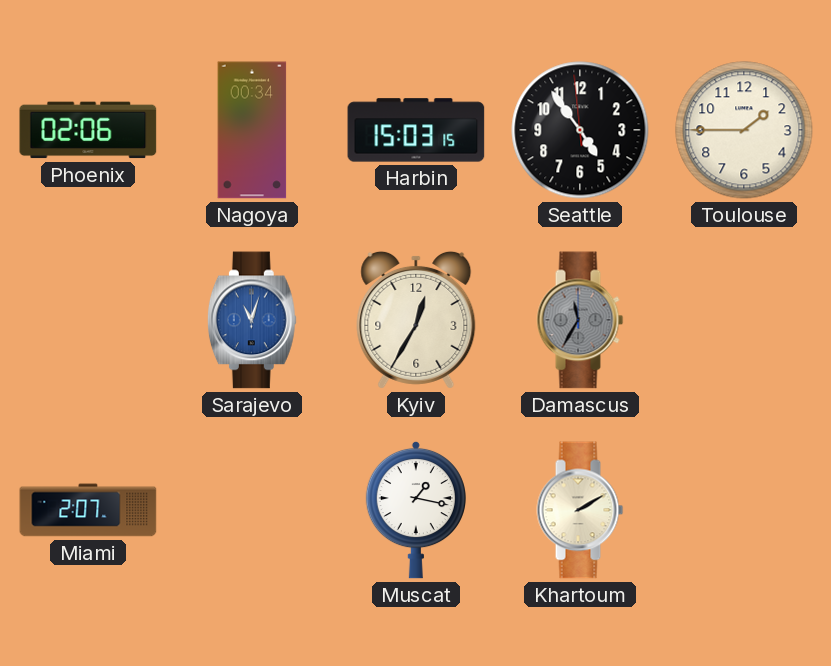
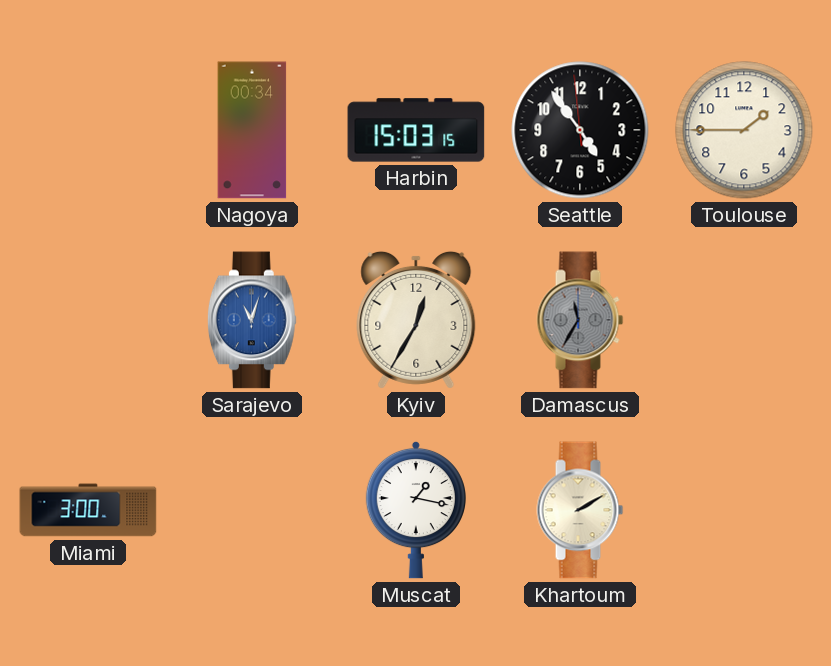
Phoenix: 02:06 -> none
Miami: 2:07 -> 3:00
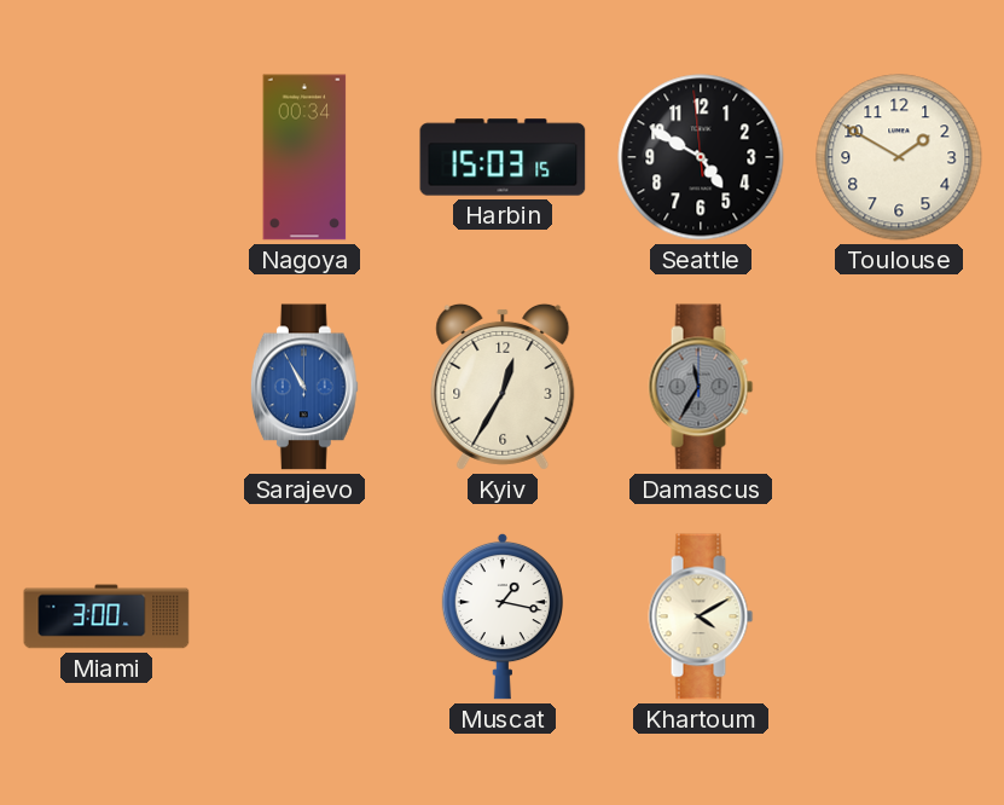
Seattle: 4:53 -> 4:49
Toulouse: 1:45 -> 1:50
Sarajevo: 11:03 -> 10:55
Khartoum: 2:10 -> 4:10
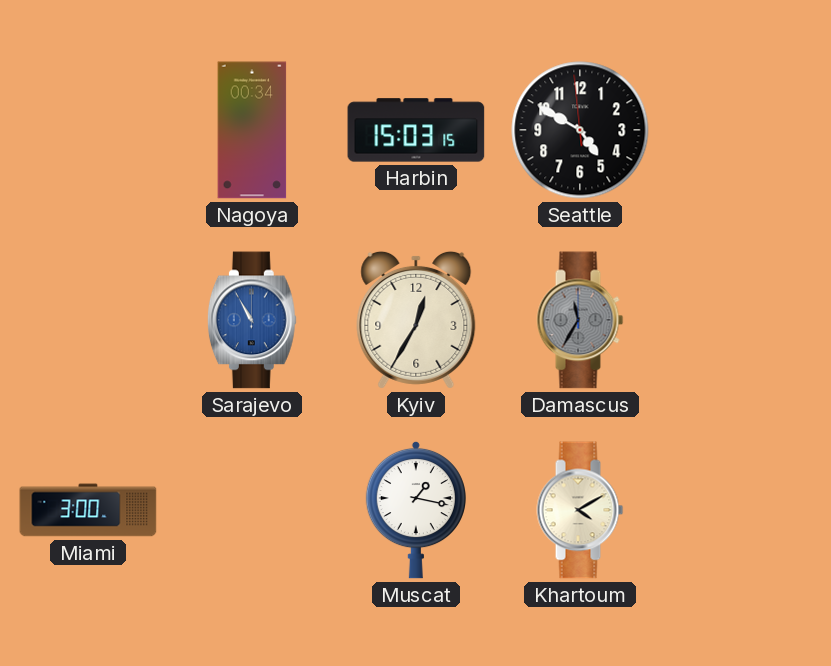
Toulouse: 1:50 -> none
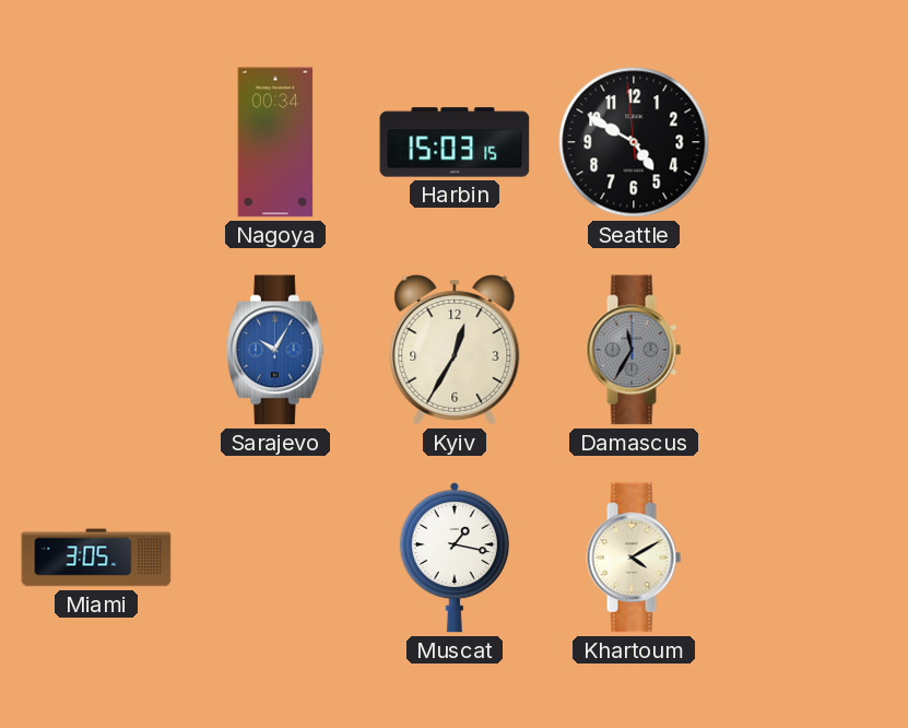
Sarajevo: 10:55 -> 10:05
Miami: 3:00 -> 3:05
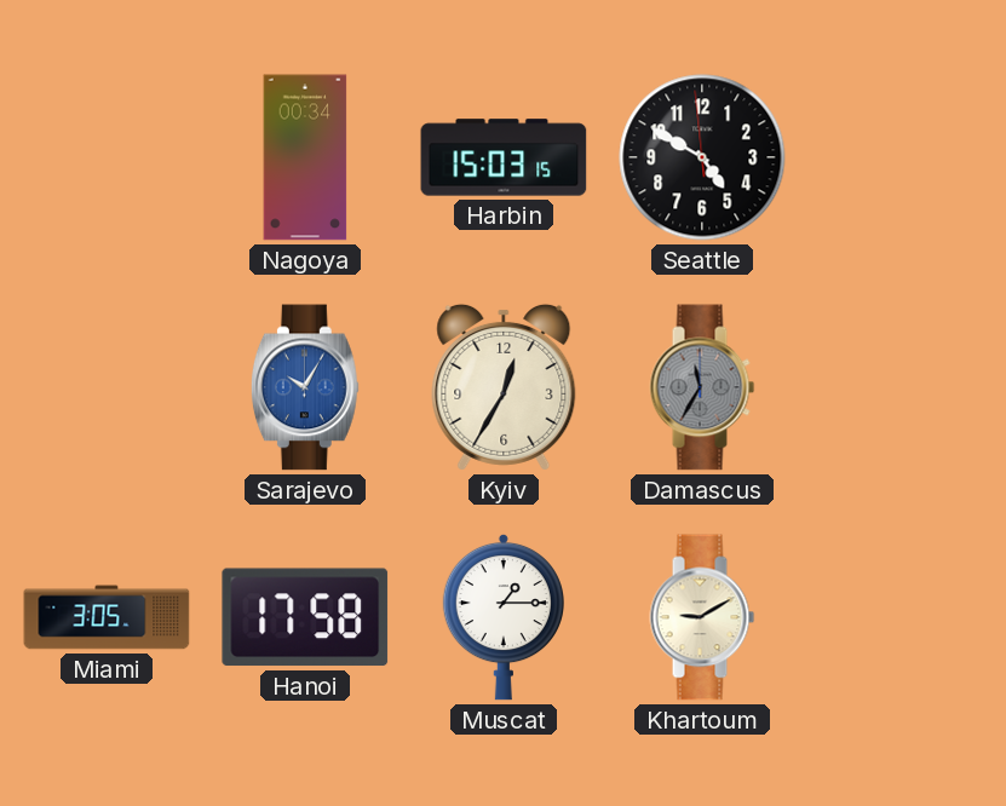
Hanoi: none -> 17:58
Muscat: 1:17 -> 1:15
Khartoum: 4:10 -> 9:10
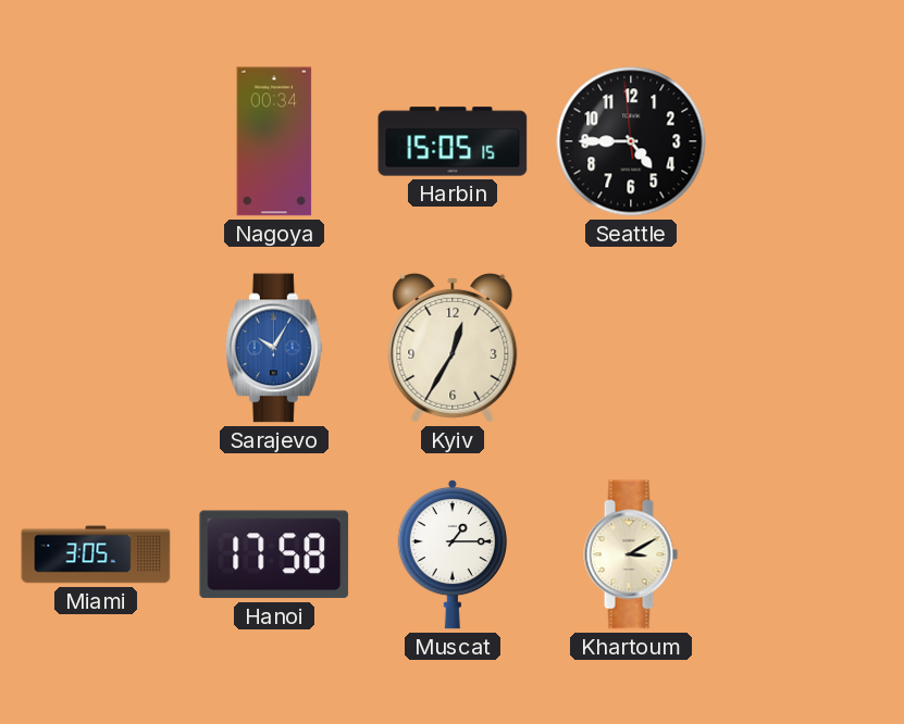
Harbin: 15:03 -> 15:05
Seattle: 4:49 -> 4:44
Damascus: 11:35 -> none
Khartoum: 9:10 -> 3:10
